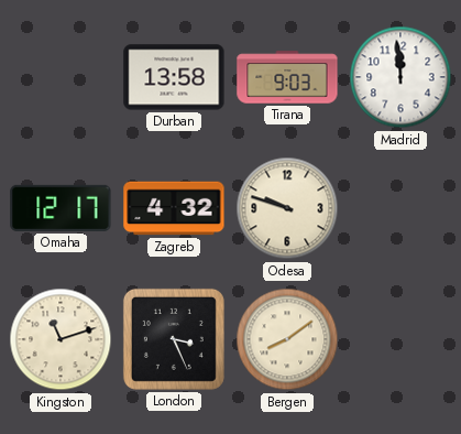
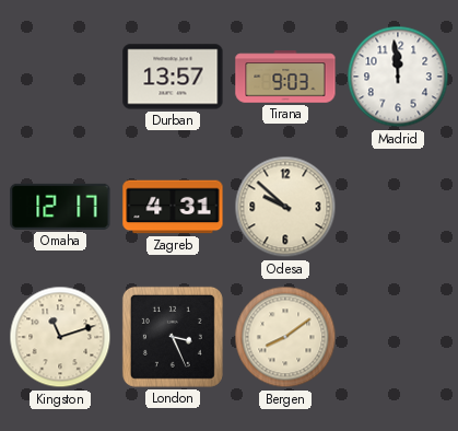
Durban: 13:58 -> 13:57
Zagreb: 4:32 -> 4:31
Odesa: 9:48 -> 9:52
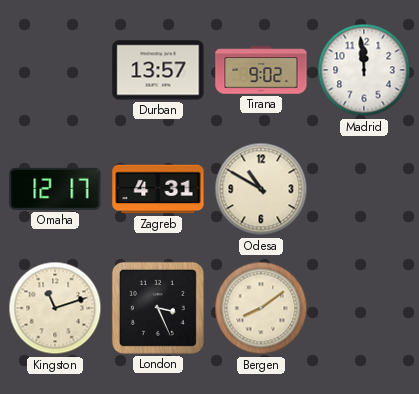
Tirana: 9:03 -> 9:02
Odesa: 9:52 -> 10:50
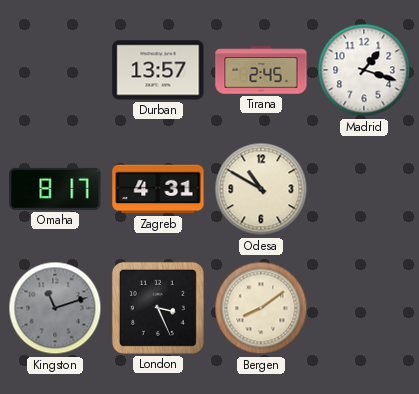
Tirana: 9:02 -> 2:45
Madrid: 11:59 -> 1:18
Omaha: 12:17 -> 8:17
Kingston dial: cream -> grey
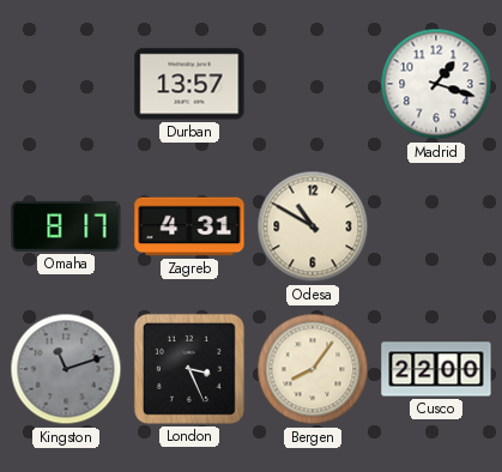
Tirana: 2:45 -> none
Bergen: 8:09 -> 8:06
Cusco: none -> 22:00
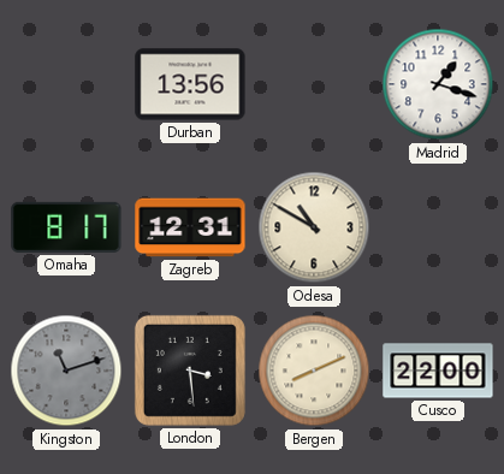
Durban: 13:57 -> 13:56
Zagreb: 4:31 -> 12:31
London: 3:26 -> 3:29
Bergen: 8:06 -> 8:11
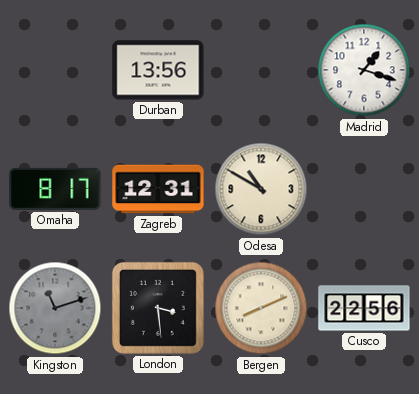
Cusco: 22:00 -> 22:56
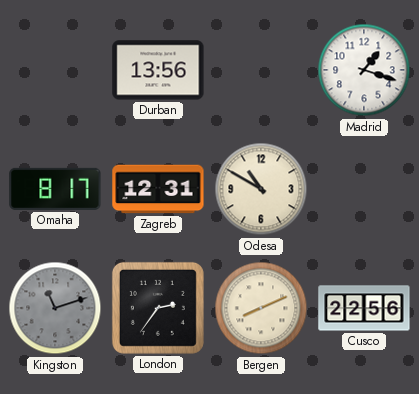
London: 3:29 -> 2:36
